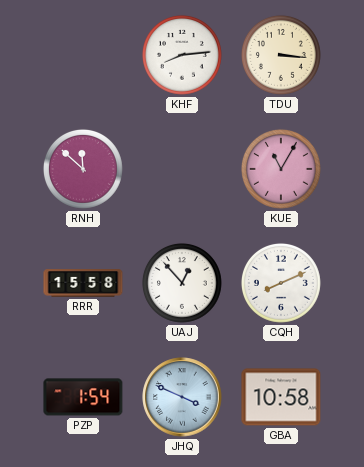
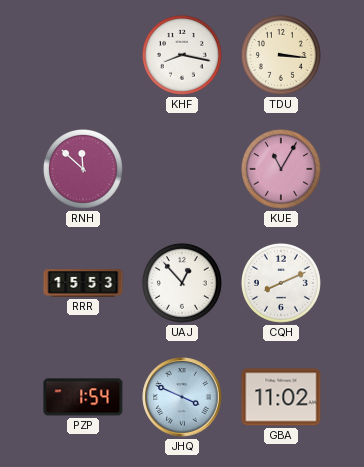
KHF: 8:14 -> 8:17
RRR: 15:58 -> 15:53
GBA: 10:58 -> 11:02
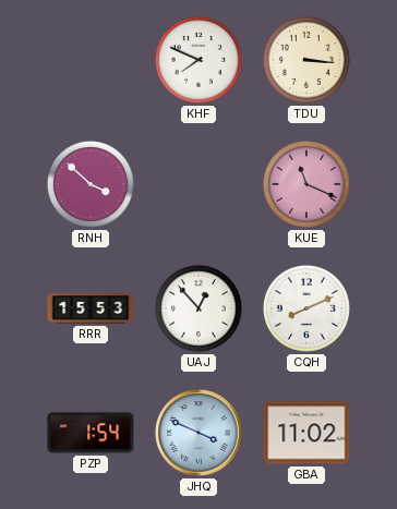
KHF: 8:17 -> 7:49
RNH: 11:52 -> 3:52
KUE: 11:05 -> 11:19
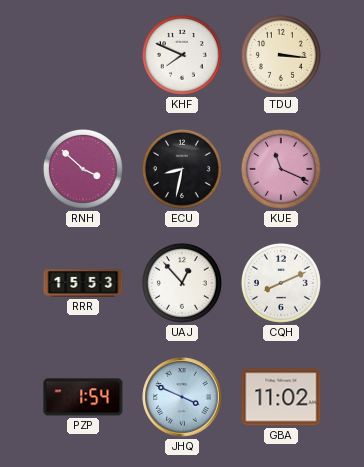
ECU: none -> 8:32
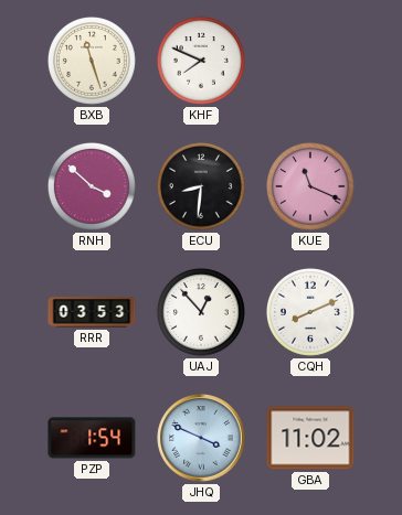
BXB: none -> 11:27
TDU: 3:16 -> none
ECU: 8:32 -> 8:31
RRR: 15:53 -> 03:53
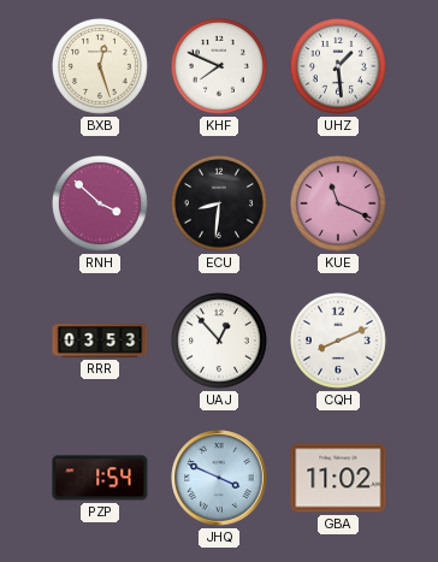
BXB: 11:27 -> 12:27
UHZ: none -> 1:29
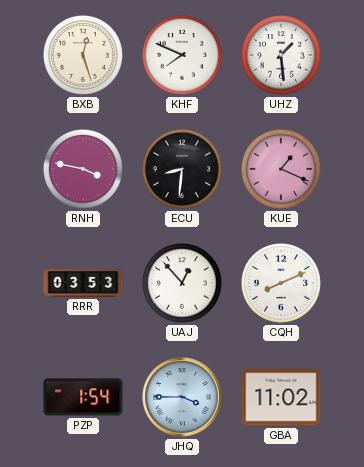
RNH: 3:52 -> 3:47
KUE: 11:19 -> 1:19
JHQ: 3:49 -> 3:45
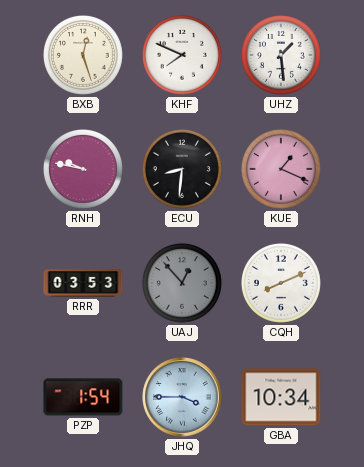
RNH: 3:47 -> 9:47
UAJ dial: white -> grey
GBA: 11:02 -> 10:34
